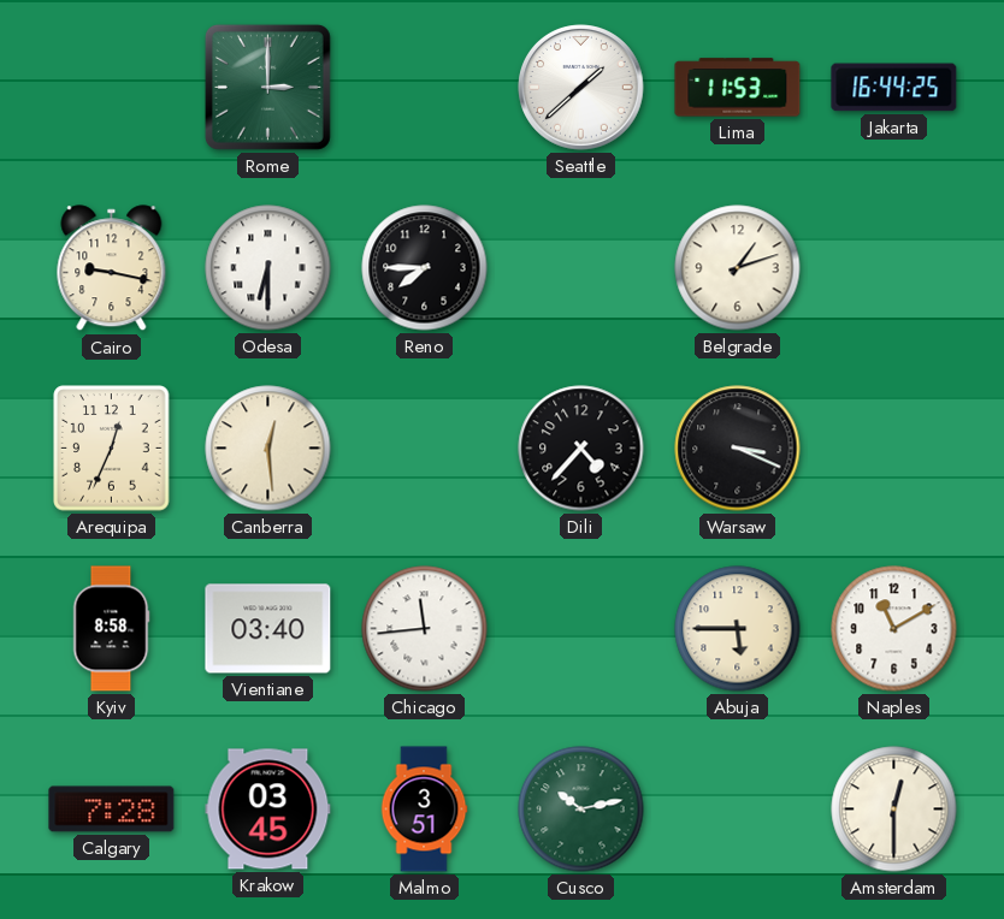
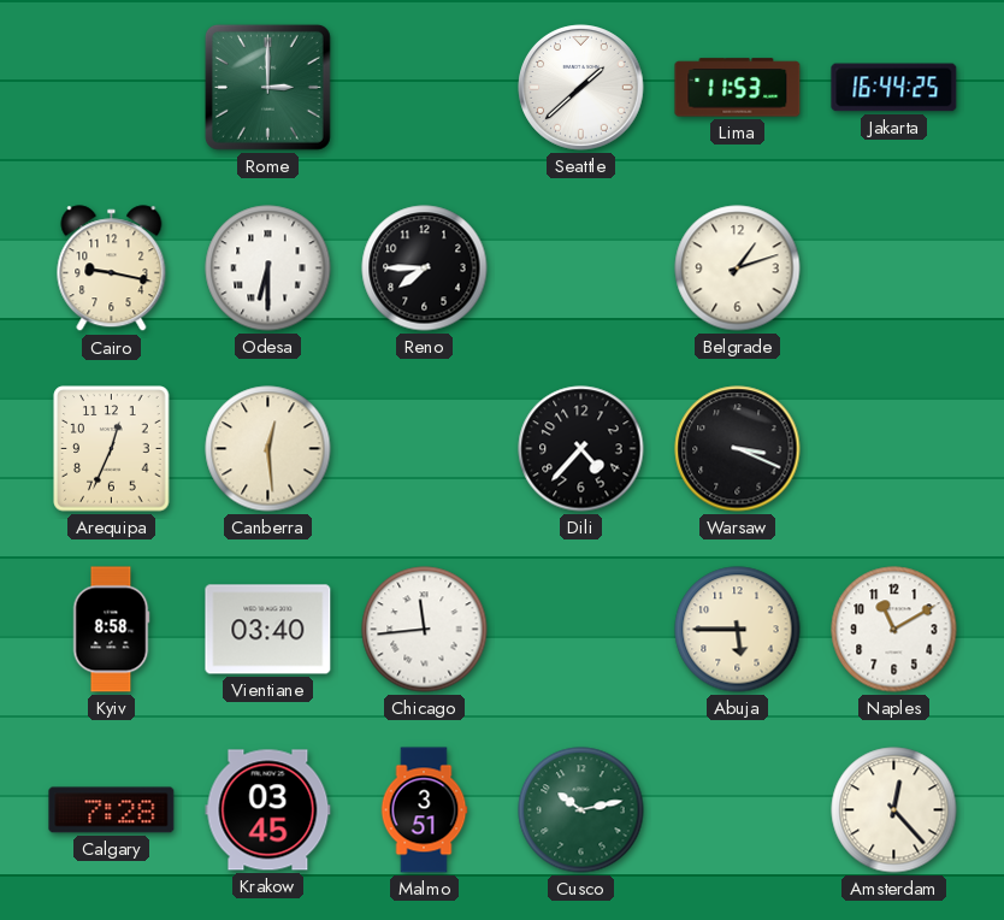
Amsterdam: 12:30 -> 12:23
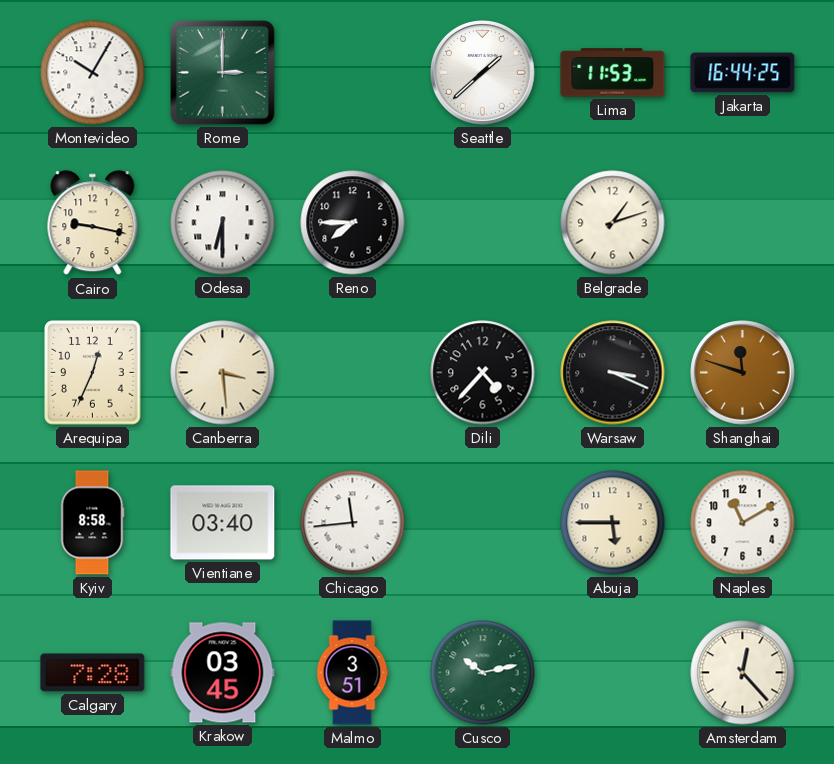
Montevideo: none -> 10:05
Canberra: 12:29 -> 3:29
Shanghai: none -> 11:48
